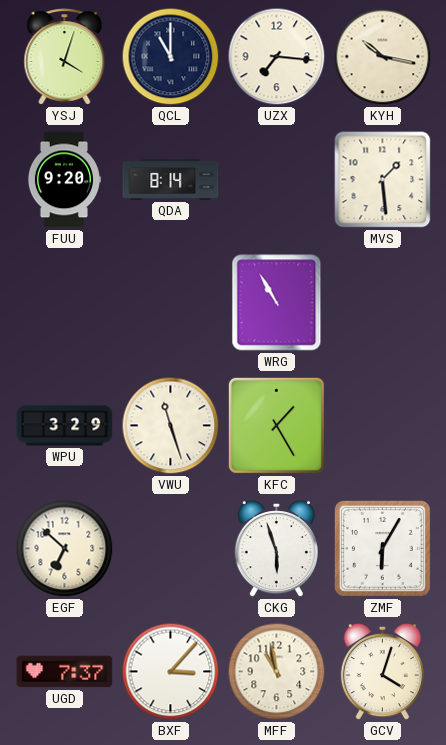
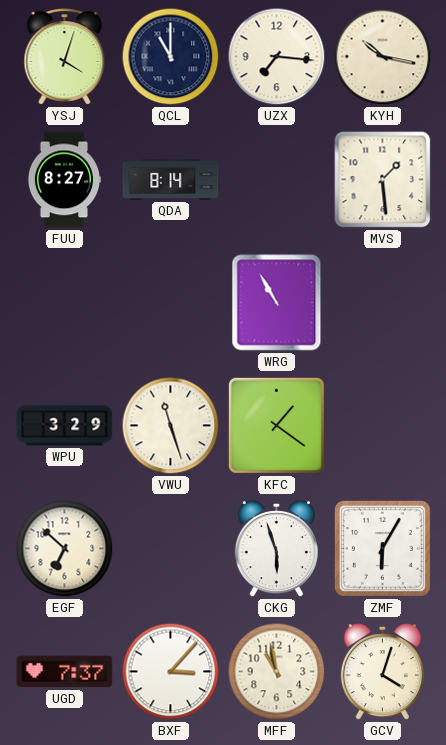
FUU: 9:20 -> 8:27
KFC: 1:25 -> 1:21
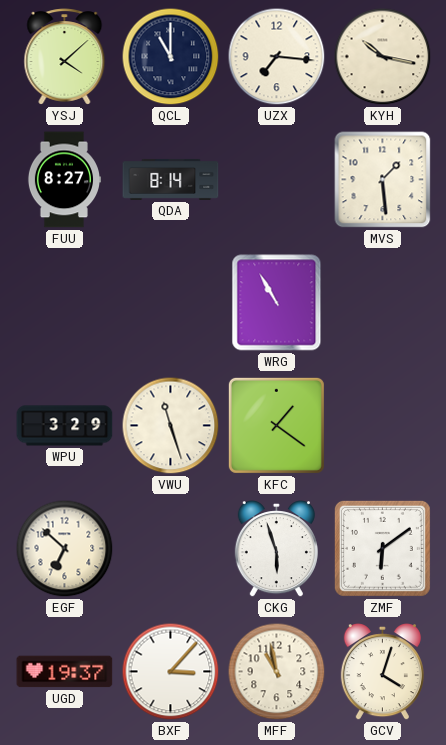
YSJ: 4:03 -> 4:08
ZMF: 6:05 -> 6:09
UGD: 7:37 -> 19:37
